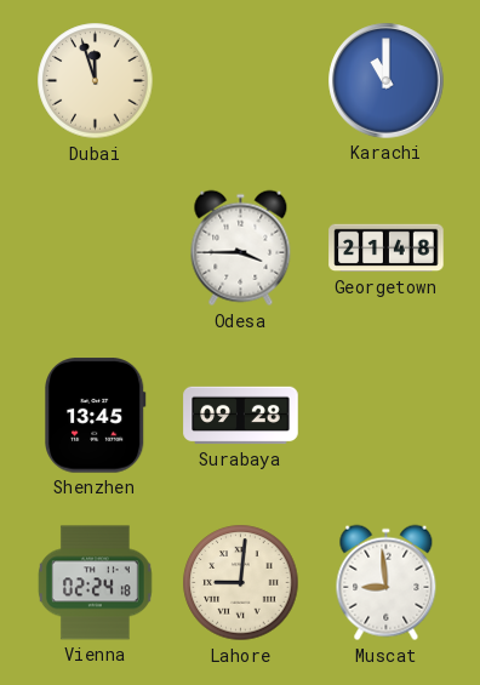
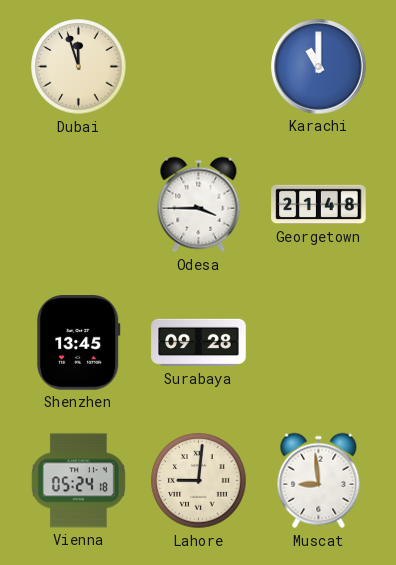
Vienna: 02:24 -> 05:24
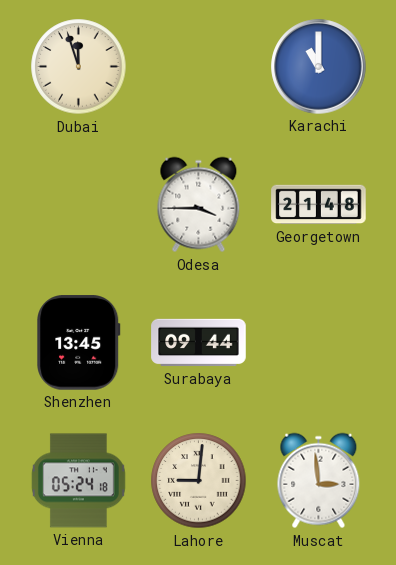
Surabaya: 09:28 -> 09:44
Muscat: 8:59 -> 2:59
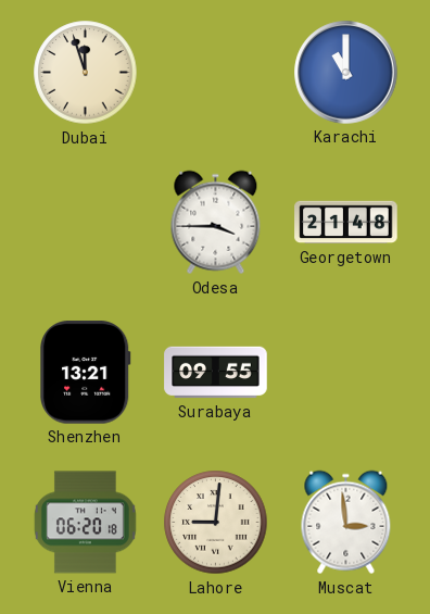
Shenzhen: 13:45 -> 13:21
Surabaya: 09:44 -> 09:55
Vienna: 05:24 -> 06:20
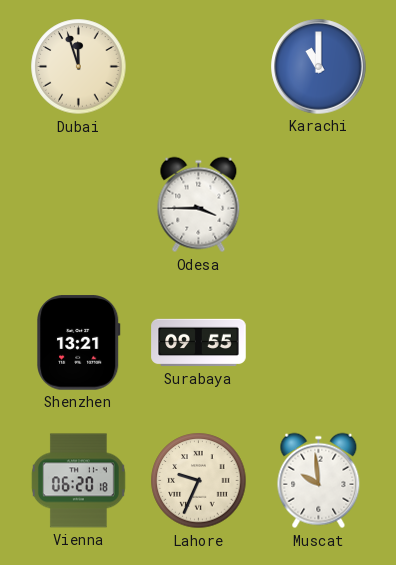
Georgetown: 21:48 -> none
Lahore: 9:01 -> 9:34
Muscat: 2:59 -> 9:59
